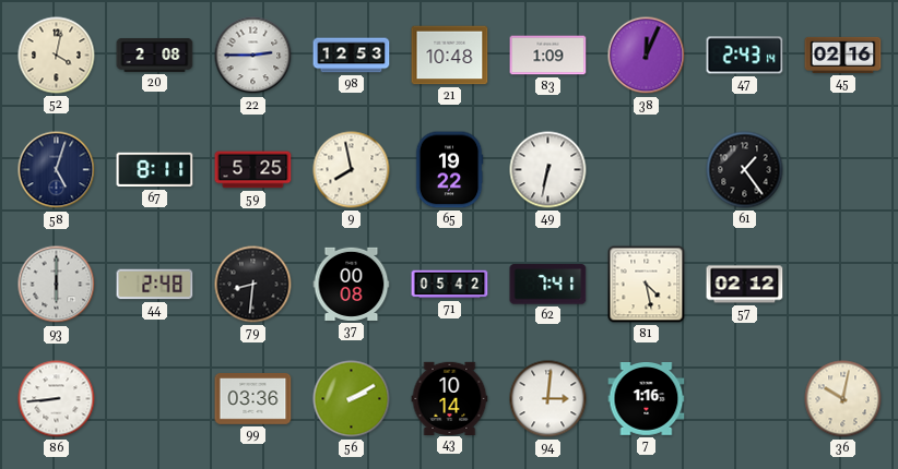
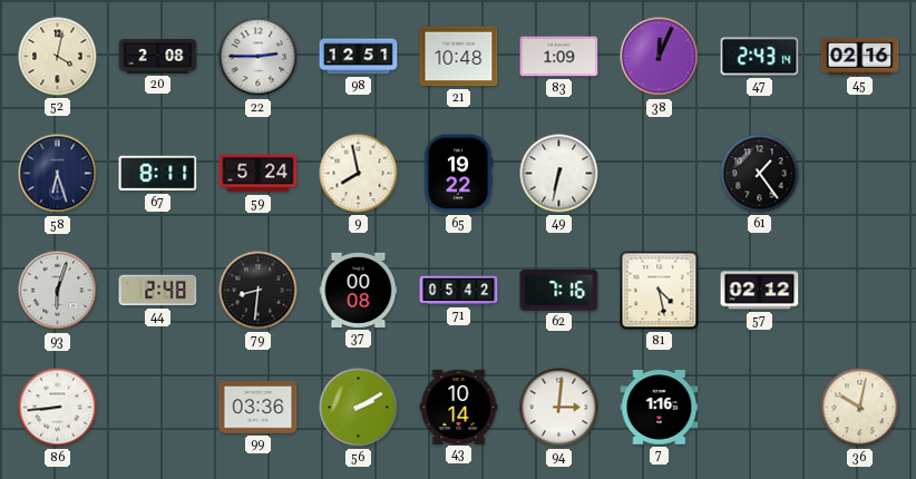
98: 12:53 -> 12:51
58: 5:03 -> 6:27
59: 5:25 -> 5:24
93: 6:00 -> 6:03
62: 7:41 -> 7:16
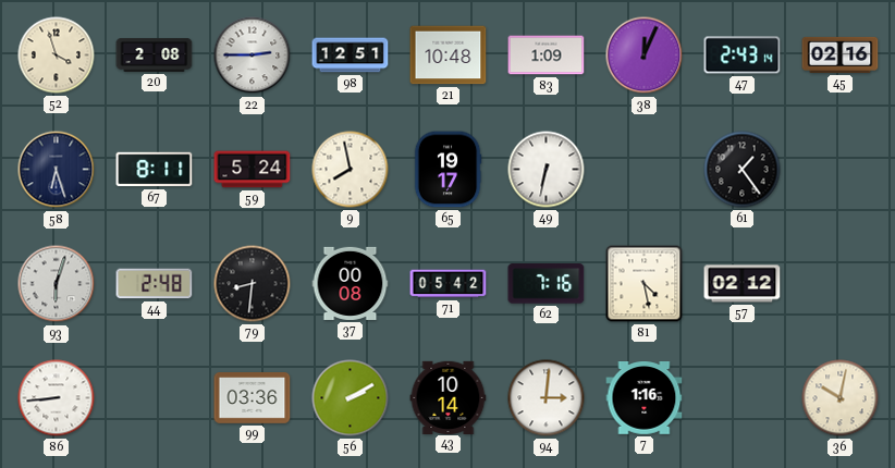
52: 4:02 -> 3:57
65: 19:22 -> 19:17
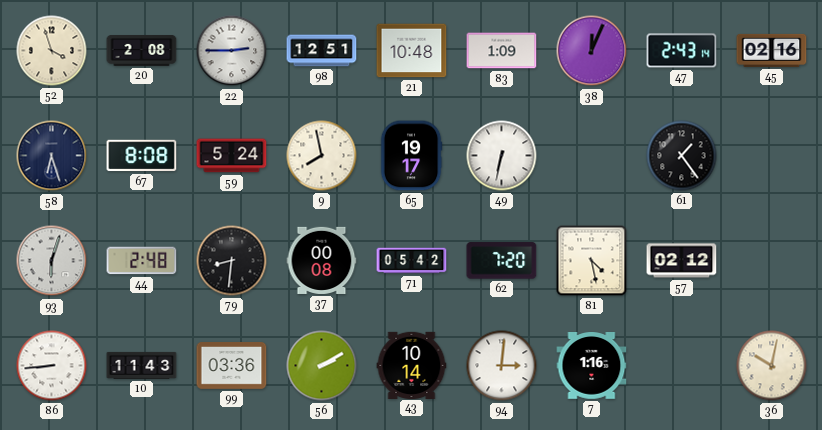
67: 8:11 -> 8:08
62: 7:16 -> 7:20
10: none -> 11:43
